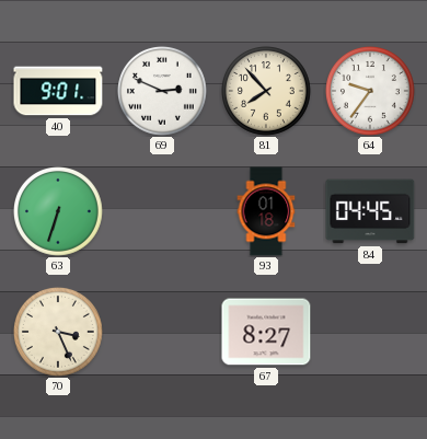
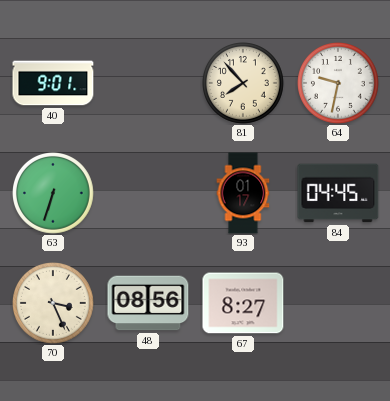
69: 2:49 -> none
64: 9:36 -> 9:32
93: 01:18 -> 01:17
48: none -> 08:56
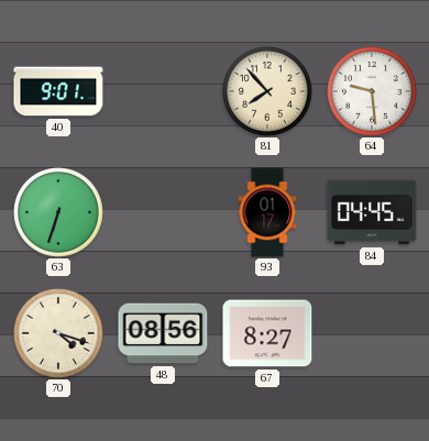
64: 9:32 -> 9:29
70: 3:26 -> 4:18
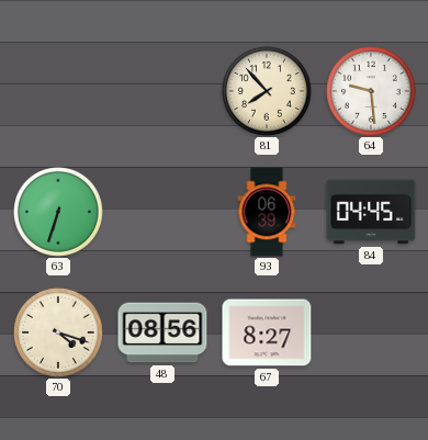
40: 9:01 -> none
93: 01:17 -> 06:39
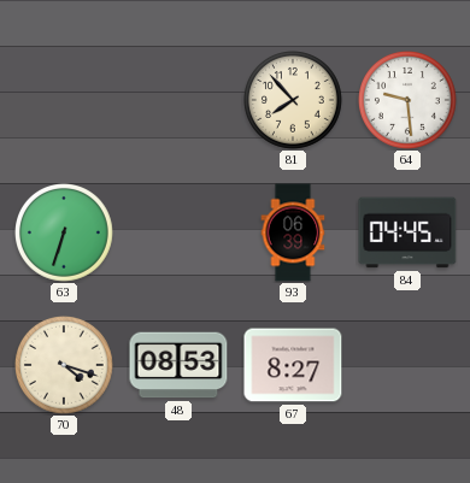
48: 08:56 -> 08:53
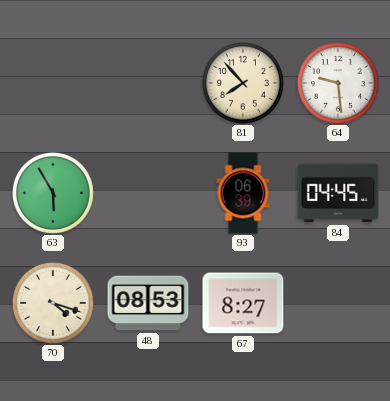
63: 6:33 -> 5:55
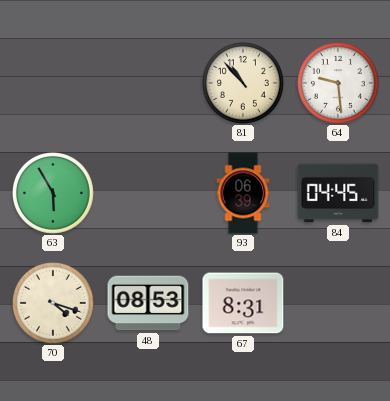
81: 7:53 -> 10:53
67: 8:27 -> 8:31
